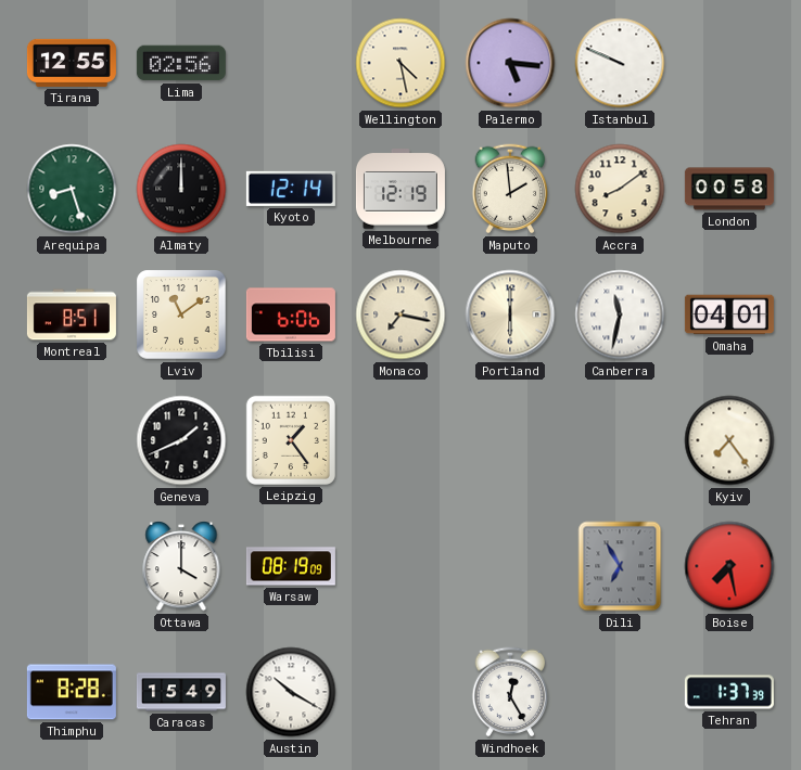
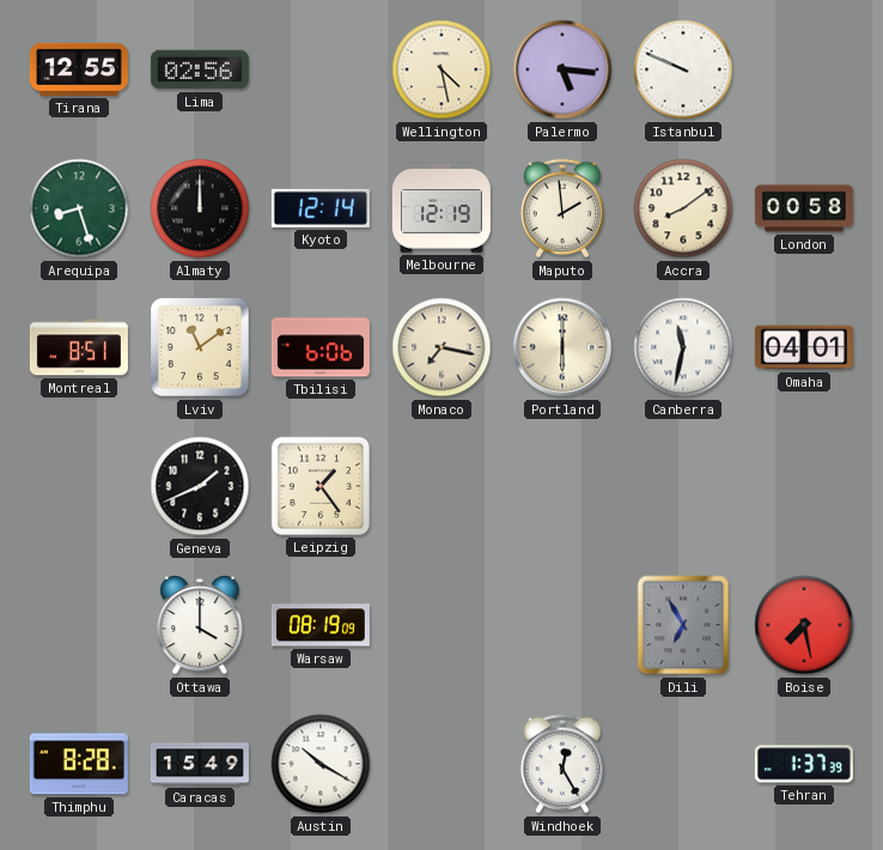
Kyiv: 7:24 -> none
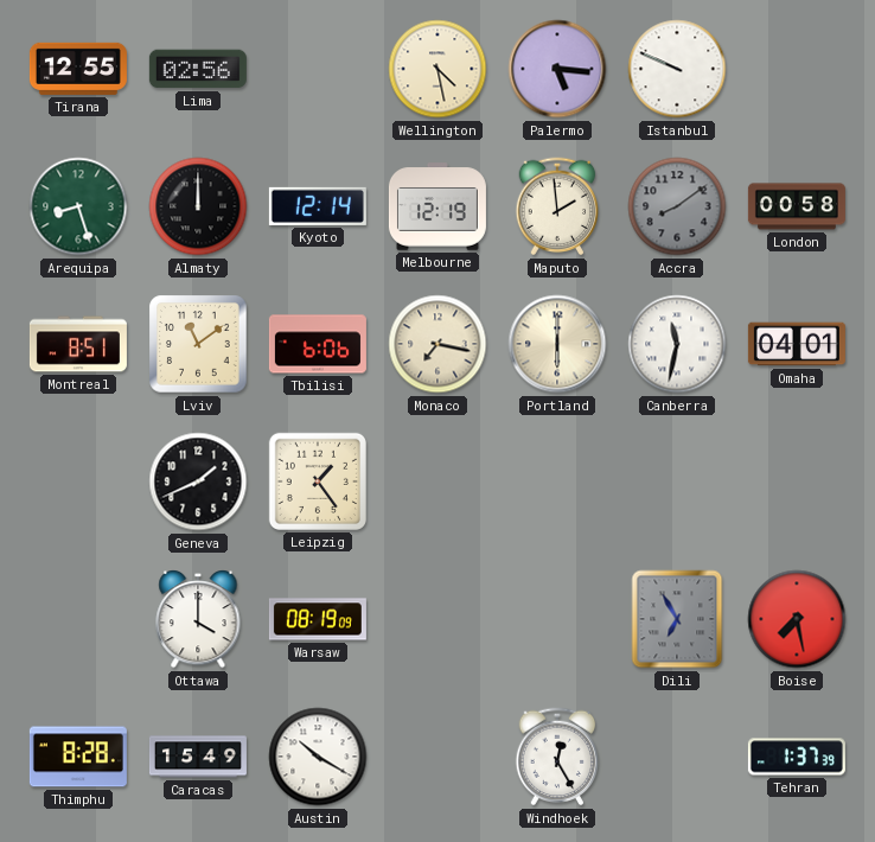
Accra dial: cream -> grey
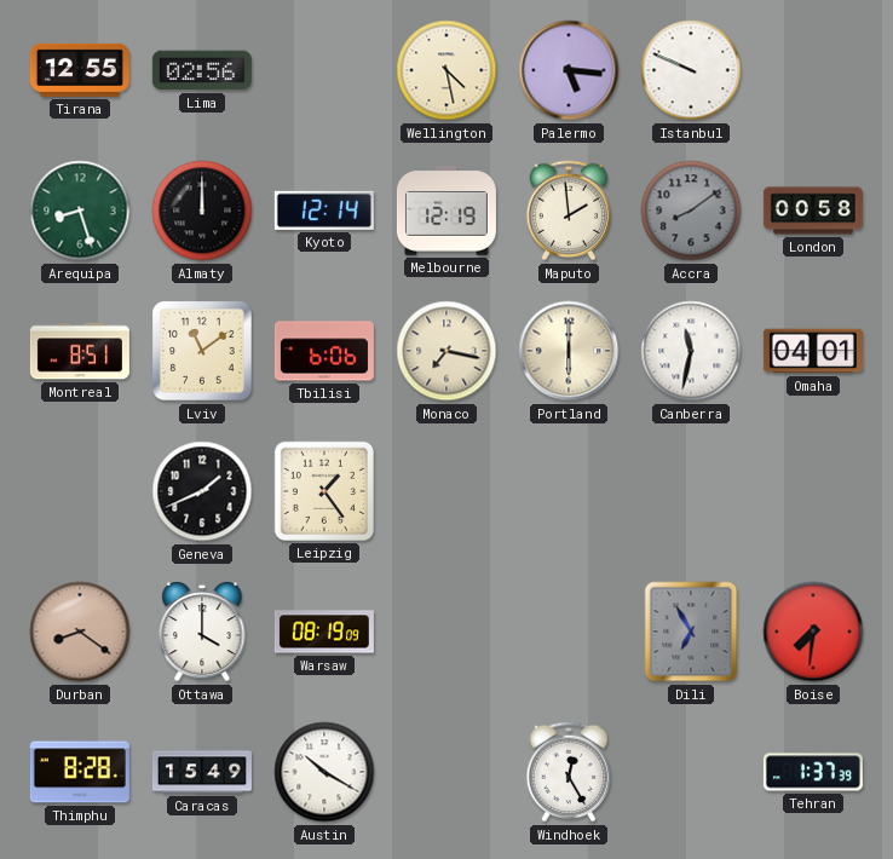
Durban: none -> 8:21
Boise: 7:28 -> 7:31
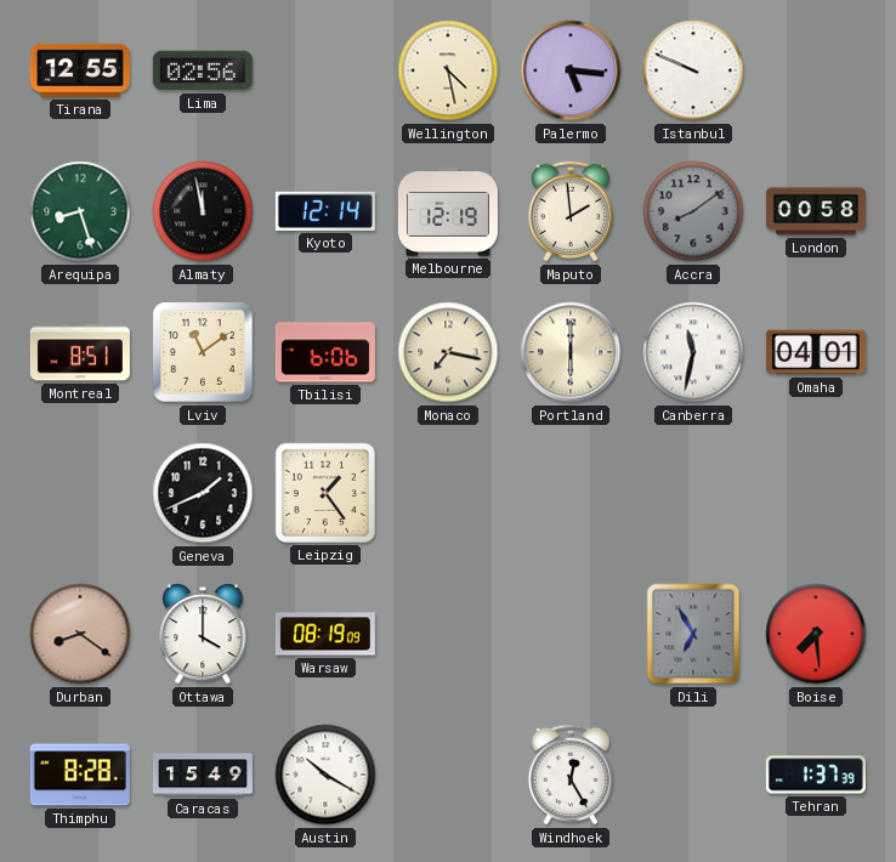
Almaty: 12:00 -> 11:58
Boise: 7:31 -> 7:29
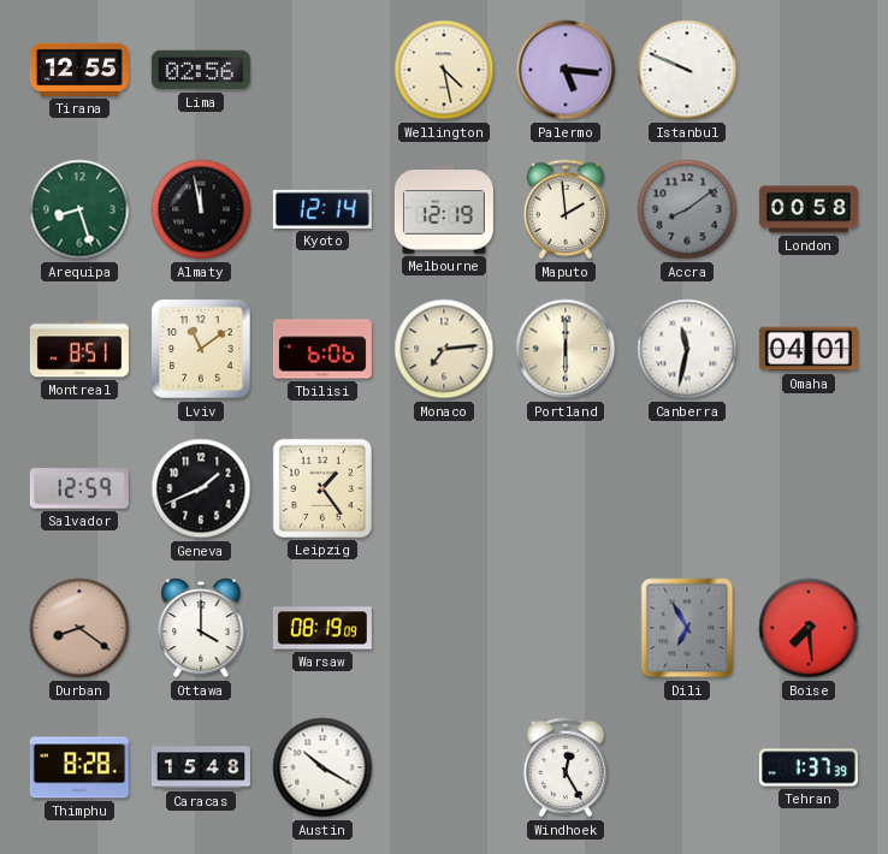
Monaco: 7:17 -> 7:14
Salvador: none -> 12:59
Caracas: 15:49 -> 15:48
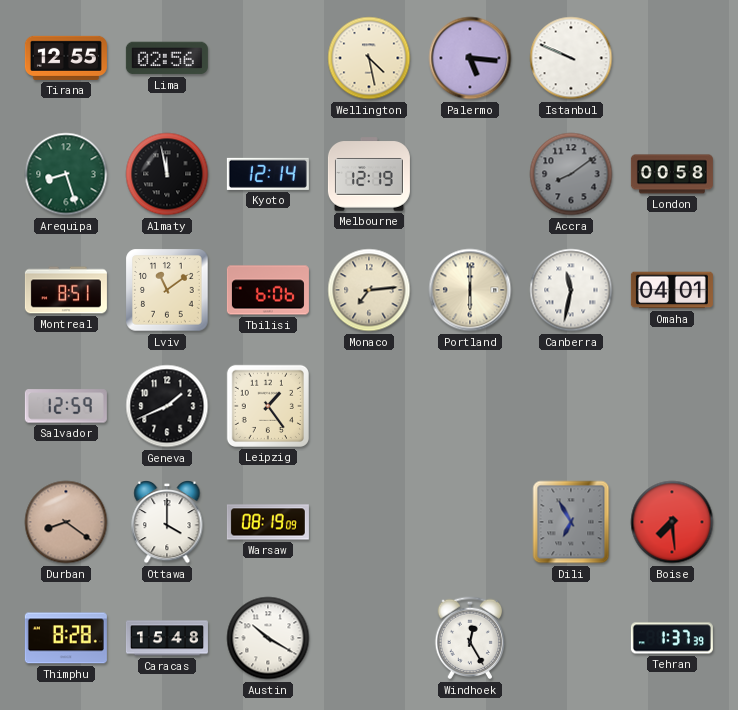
Maputo: 1:59 -> none
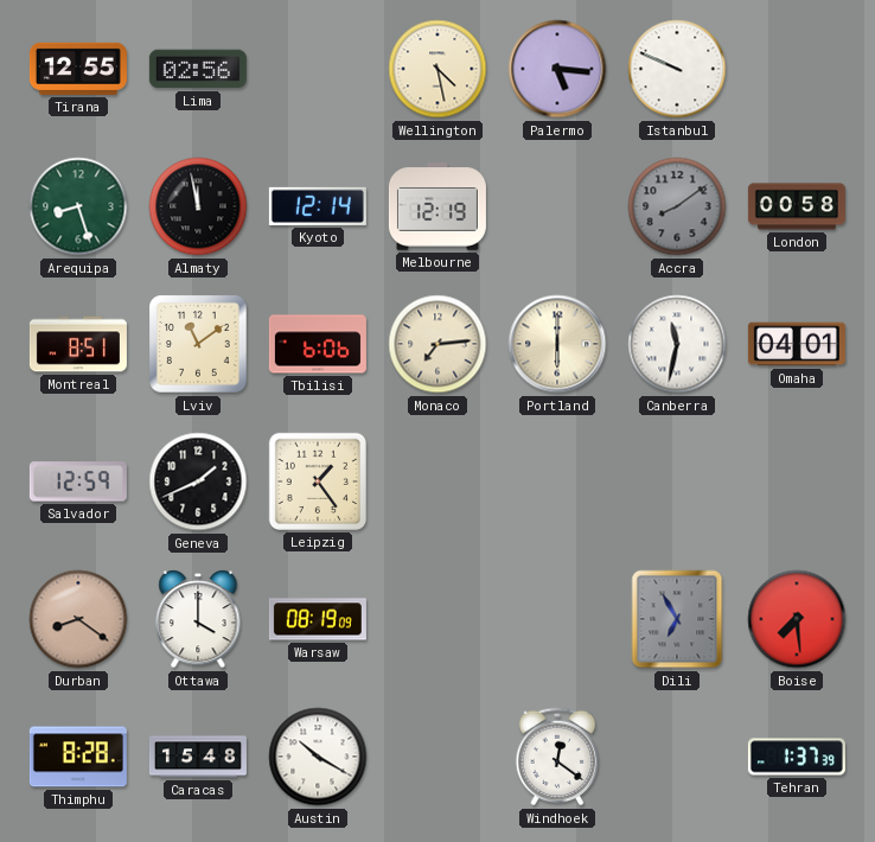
Windhoek: 12:25 -> 12:21
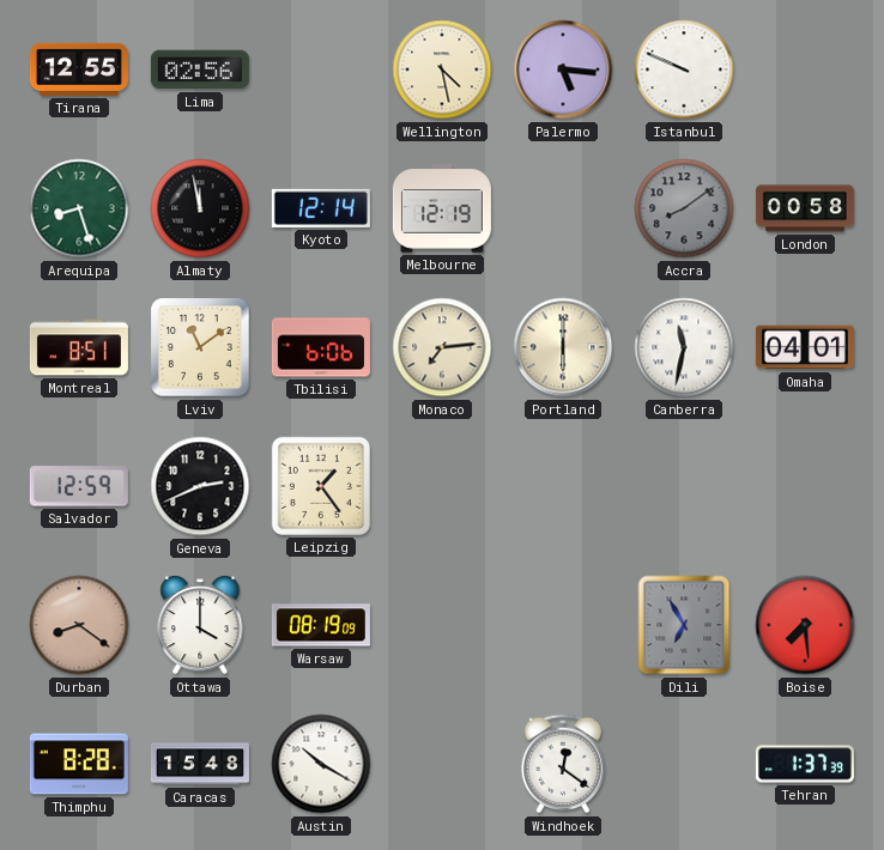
Geneva: 1:41 -> 2:41
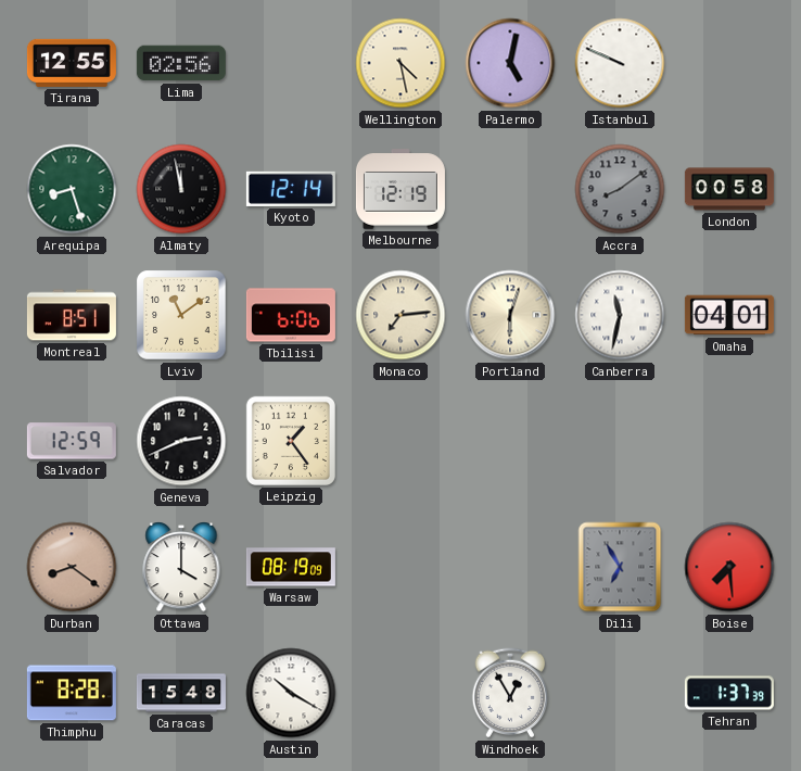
Palermo: 5:16 -> 5:02
Portland: 6:00 -> 6:03
Windhoek: 12:21 -> 12:55
